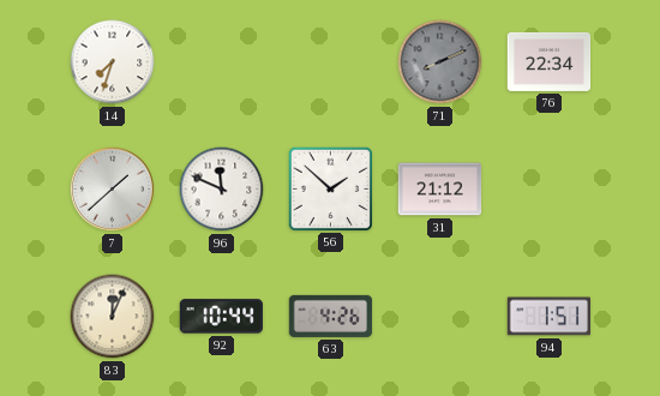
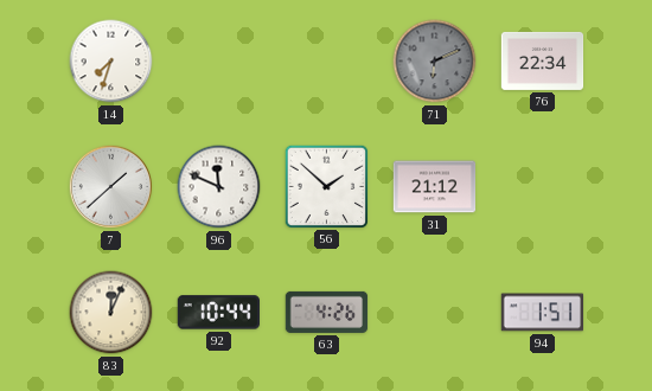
71: 8:11 -> 6:11
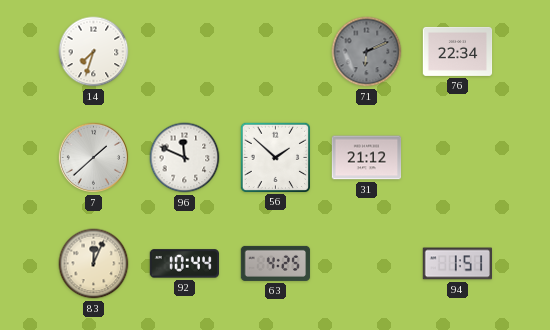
63: 4:26 -> 4:25
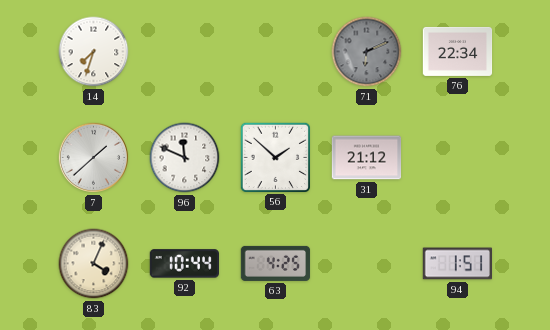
83: 12:04 -> 4:04
